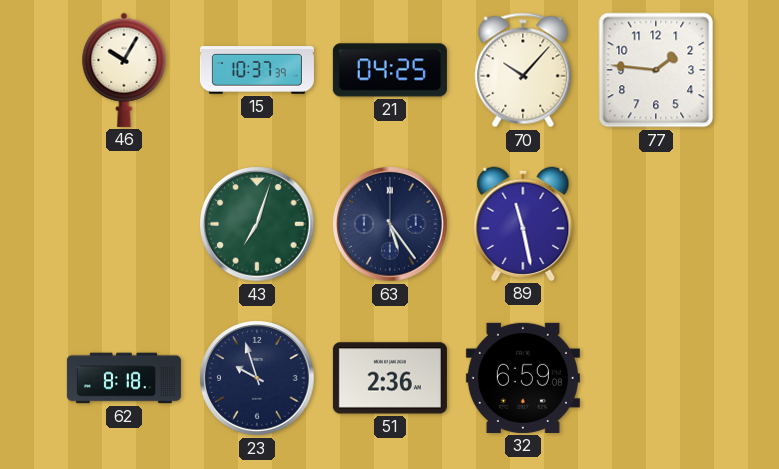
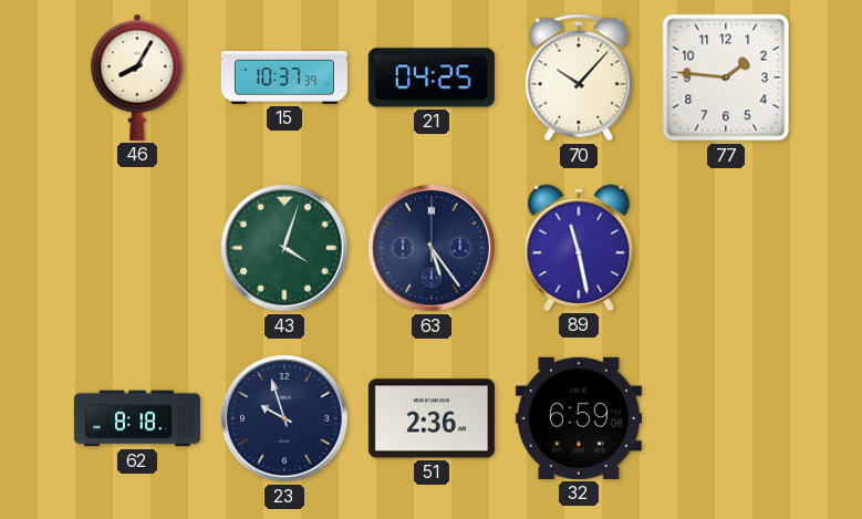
46: 10:05 -> 8:05
43: 7:03 -> 4:03
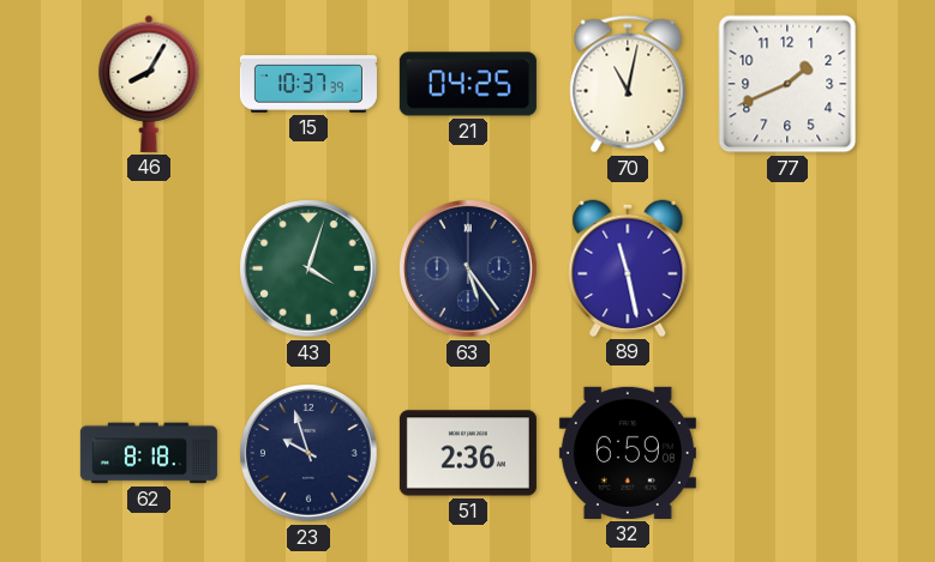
70: 10:07 -> 11:02
77: 1:46 -> 1:41
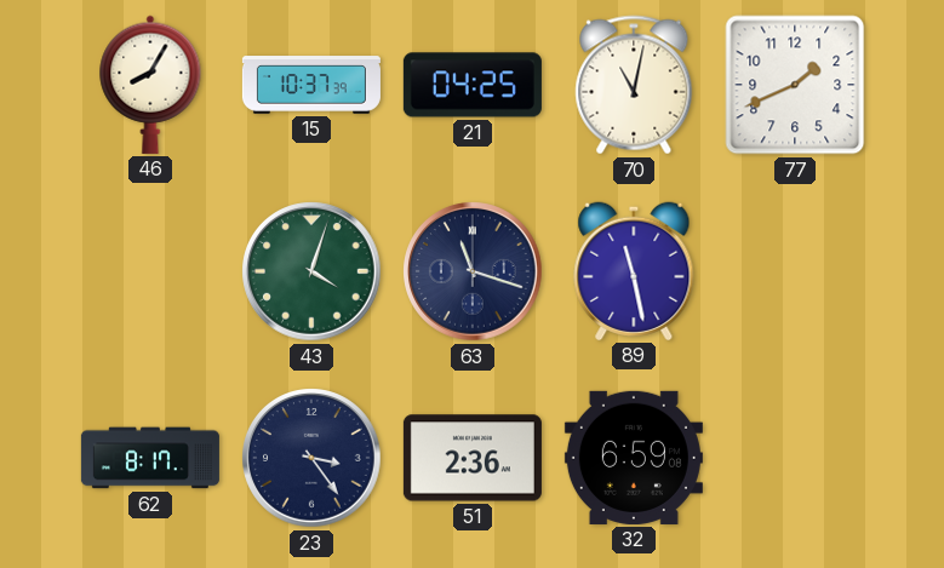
63: 5:24 -> 11:18
62: 8:18 -> 8:17
23: 9:57 -> 3:24
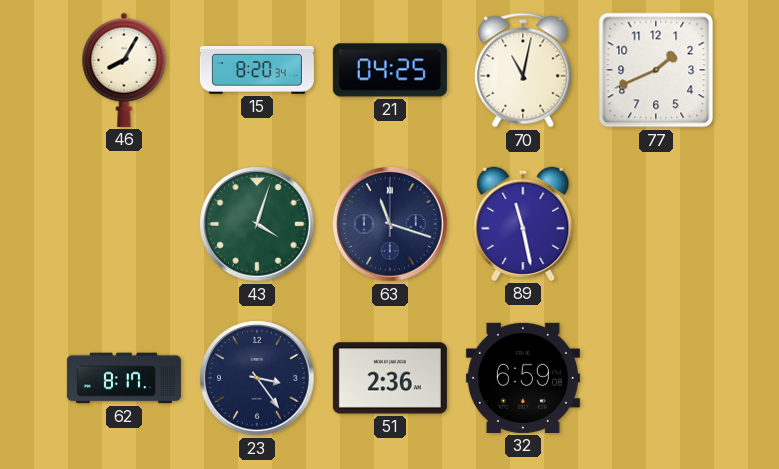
15: 10:37 -> 8:20
